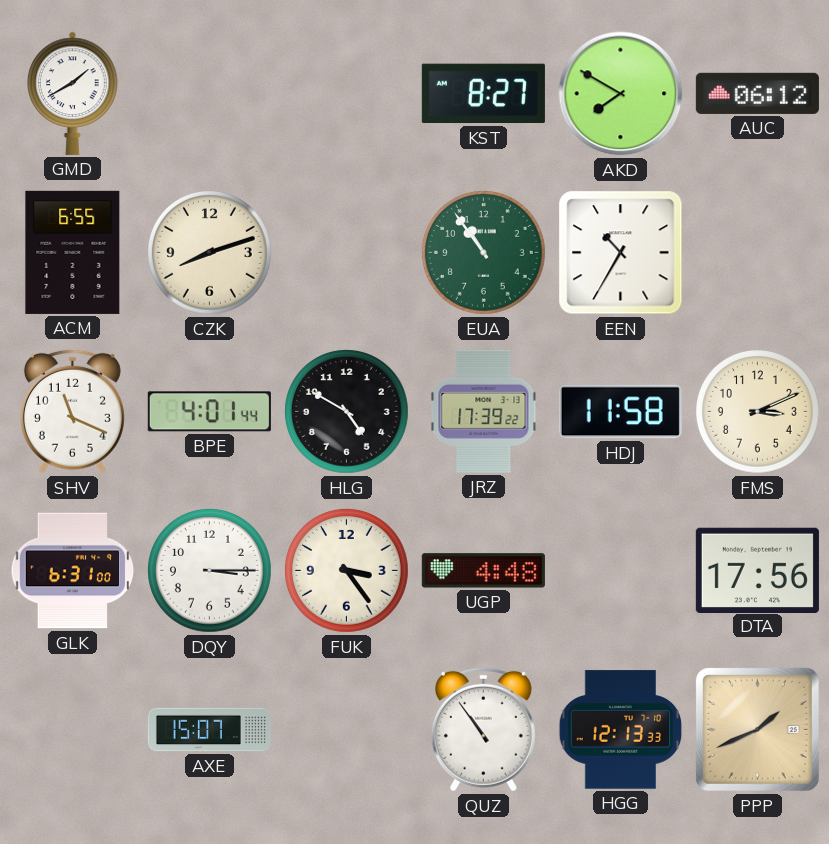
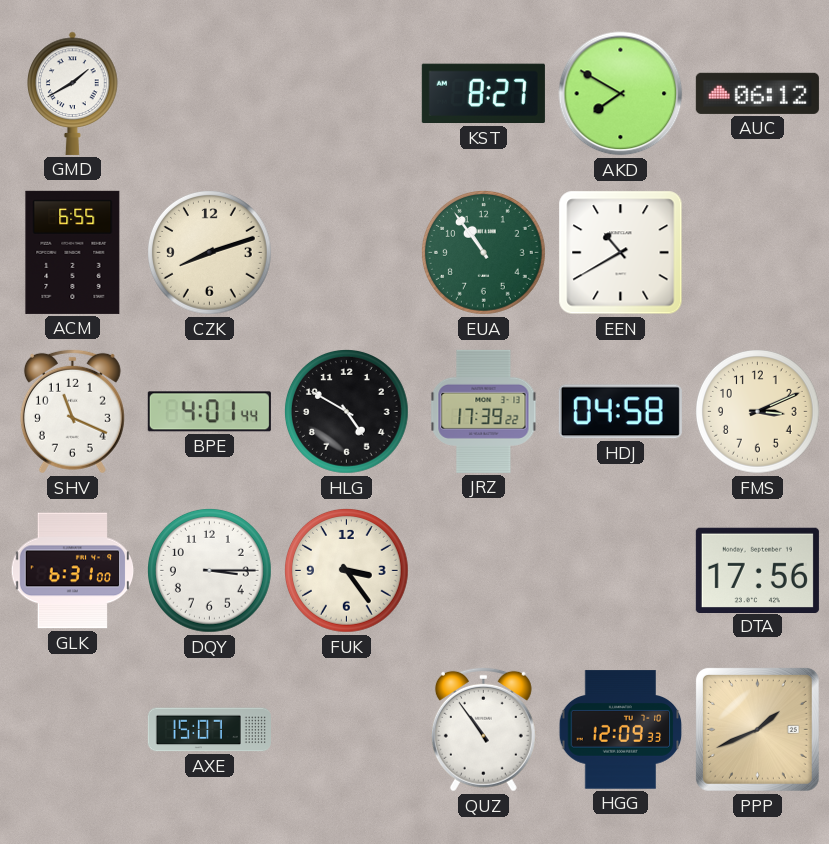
EEN: 10:35 -> 10:40
HDJ: 11:58 -> 04:58
UGP: 4:48 -> none
HGG: 12:13 -> 12:09
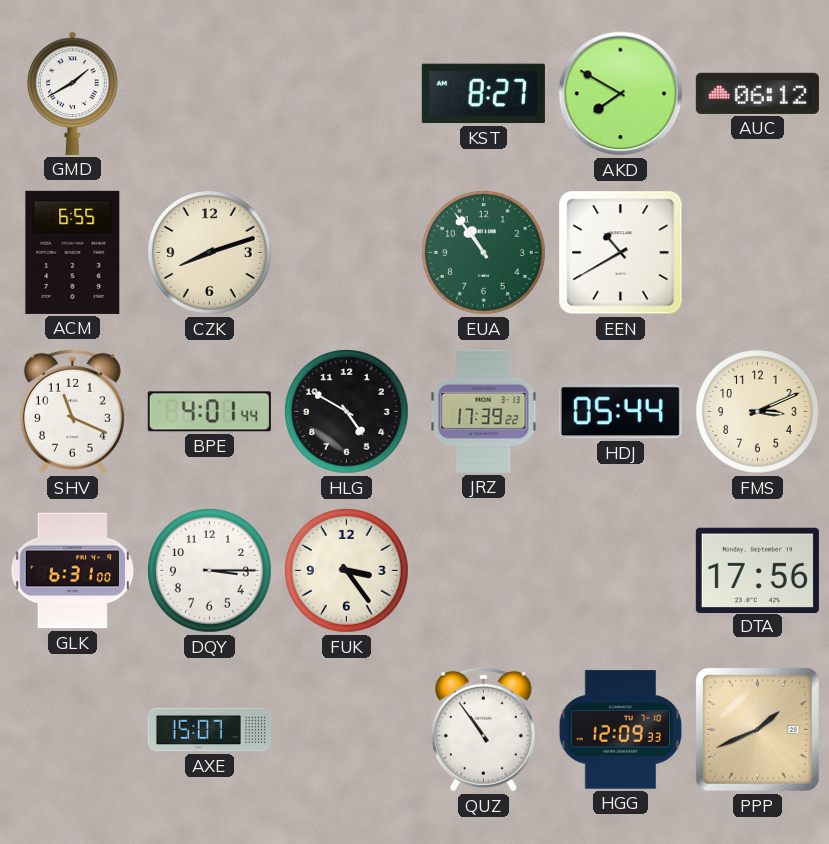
HDJ: 04:58 -> 05:44
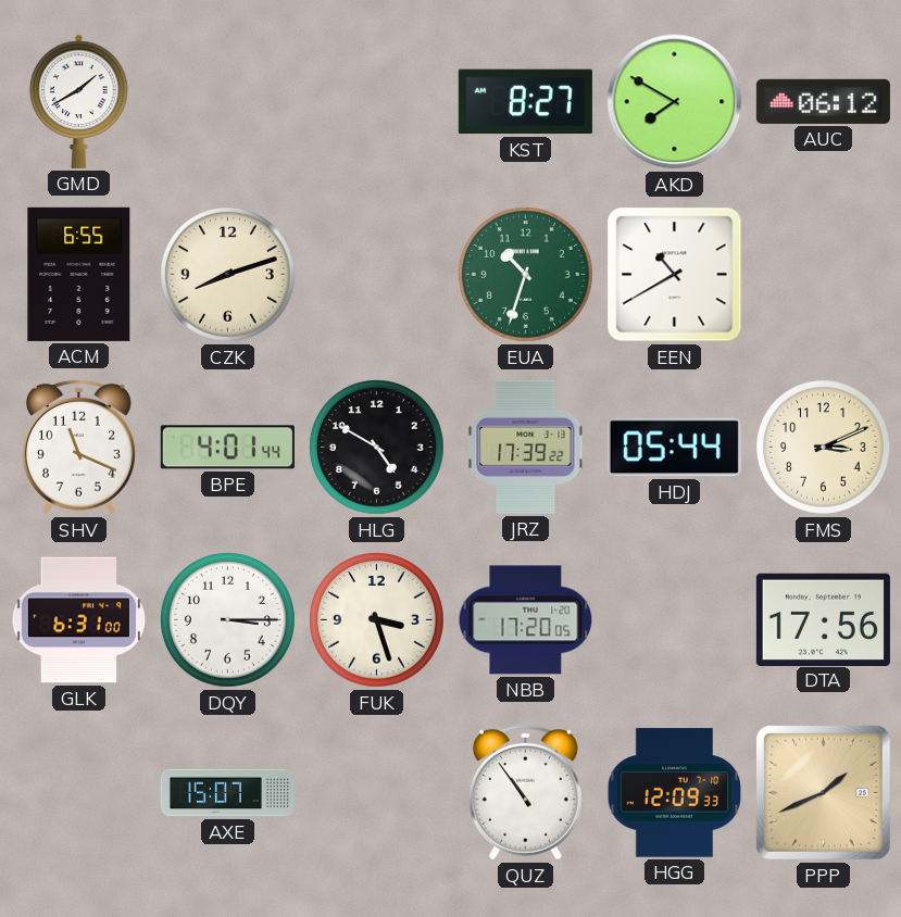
EUA: 10:54 -> 10:33
FUK: 3:24 -> 3:27
NBB: none -> 17:20
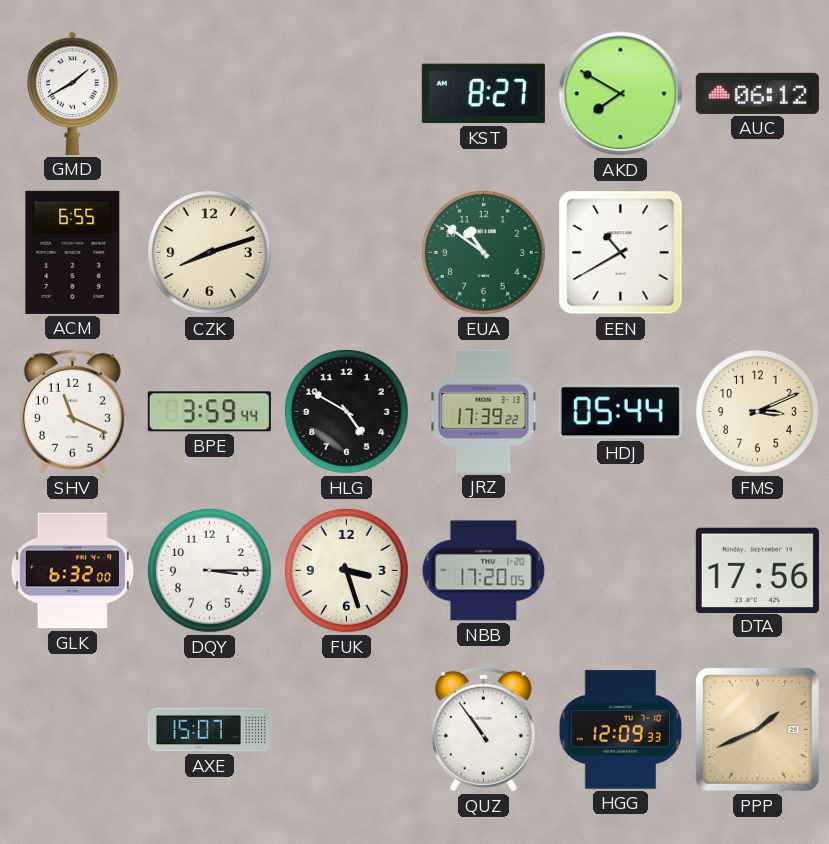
EUA: 10:33 -> 10:51
BPE: 4:01 -> 3:59
GLK: 6:31 -> 6:32
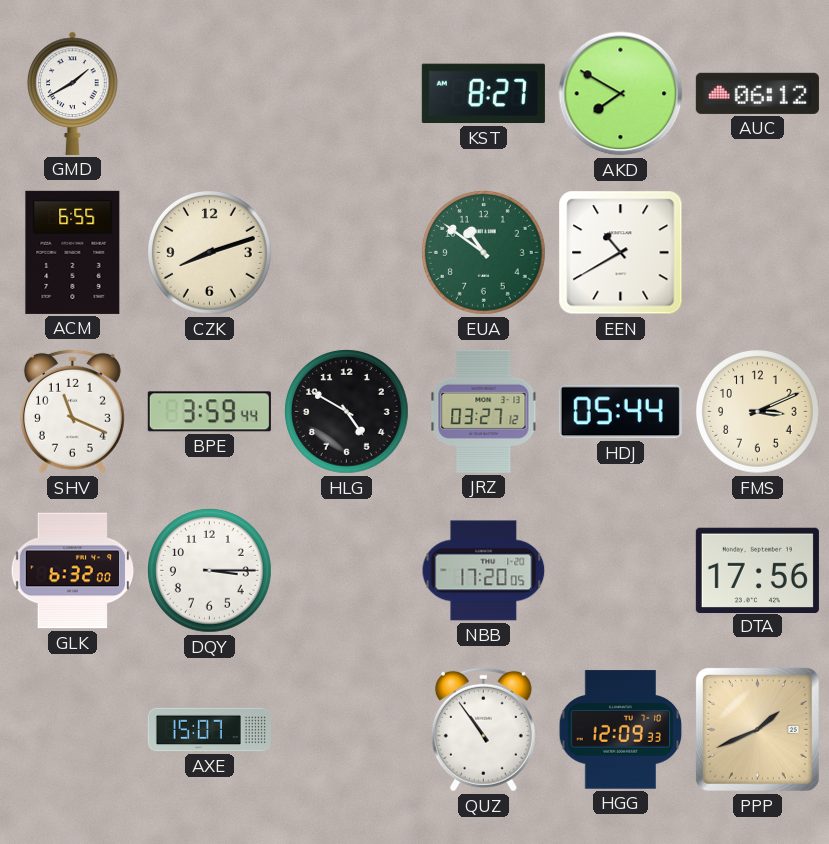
JRZ: 17:39 -> 03:27
FUK: 3:27 -> none
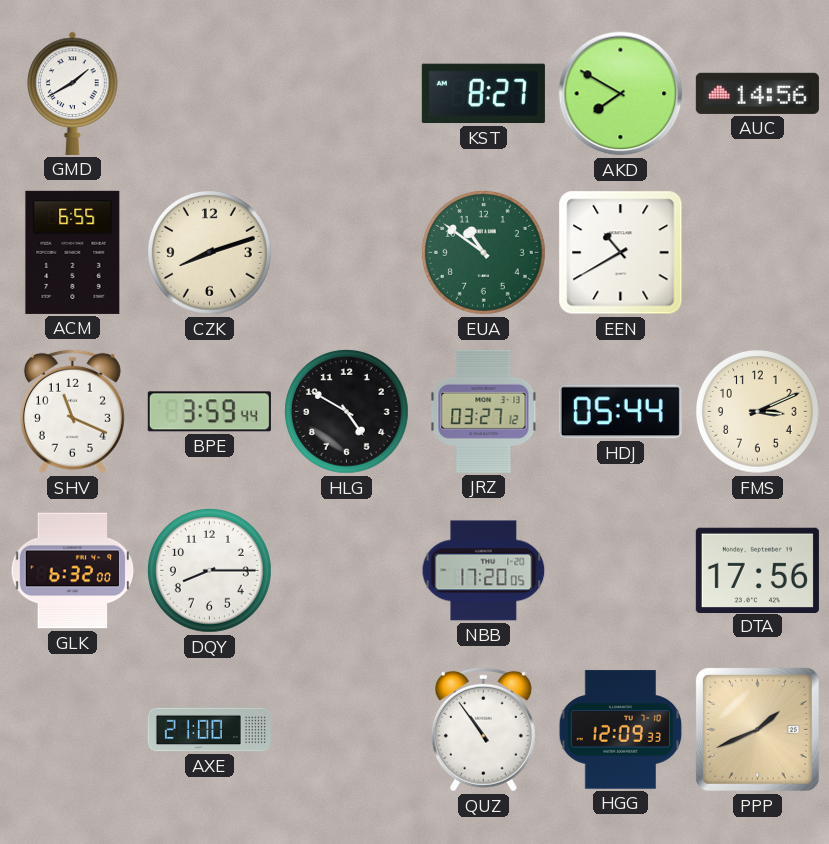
AUC: 06:12 -> 14:56
DQY: 3:15 -> 8:15
AXE: 15:07 -> 21:00
